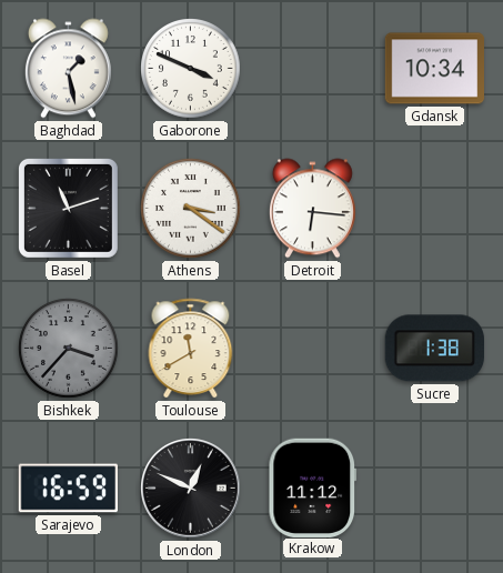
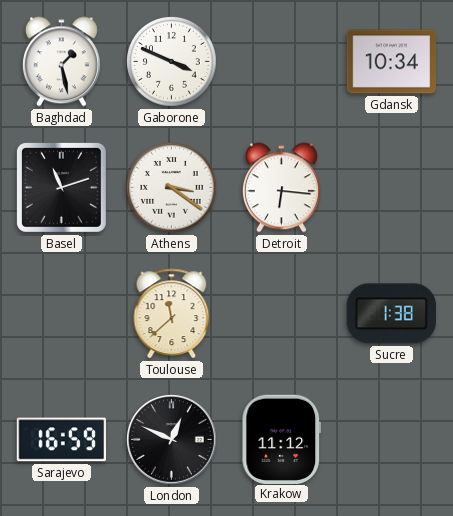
Bishkek: 3:37 -> none
Toulouse: 11:40 -> 11:38
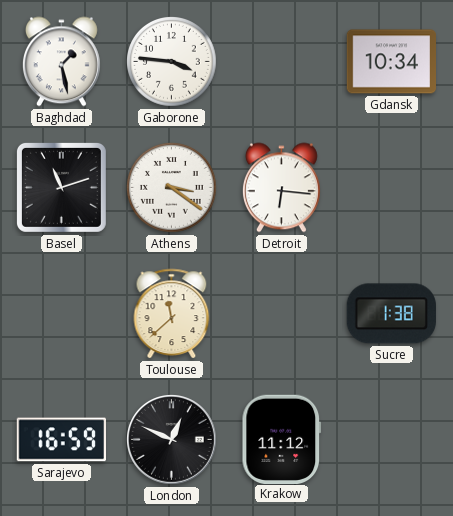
Gaborone: 3:49 -> 3:46
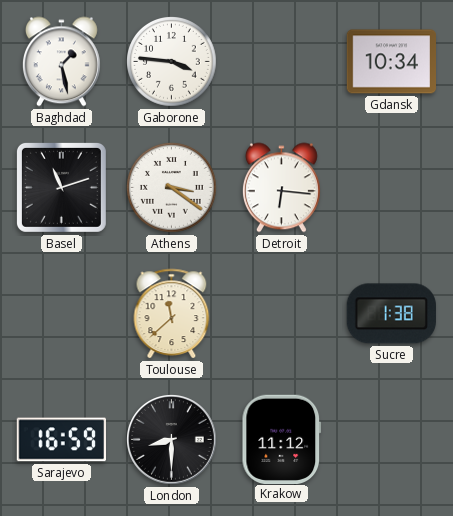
London: 12:49 -> 8:30
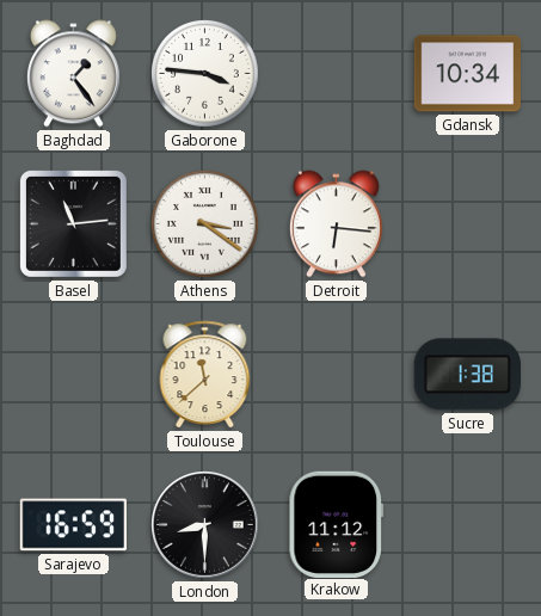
Baghdad: 1:28 -> 1:24
Basel: 11:12 -> 11:14
